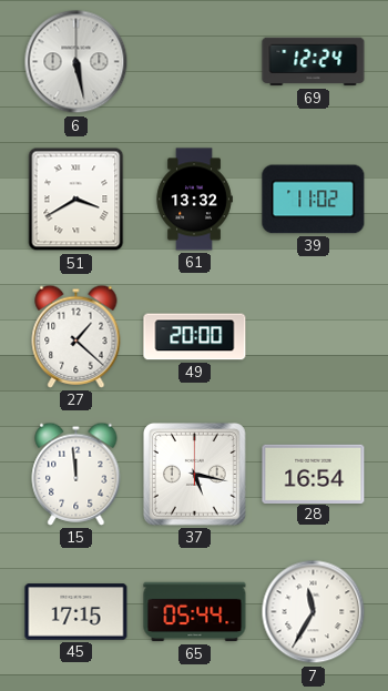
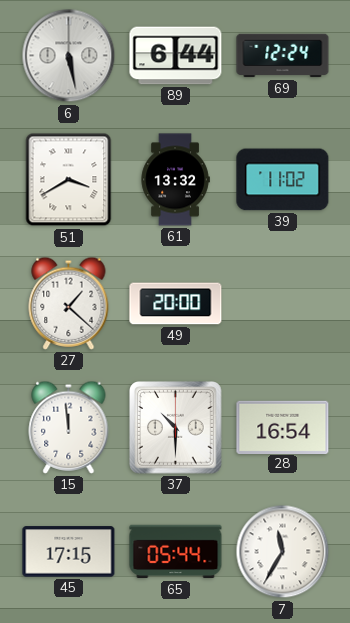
89: none -> 6:44
37: 5:17 -> 10:30
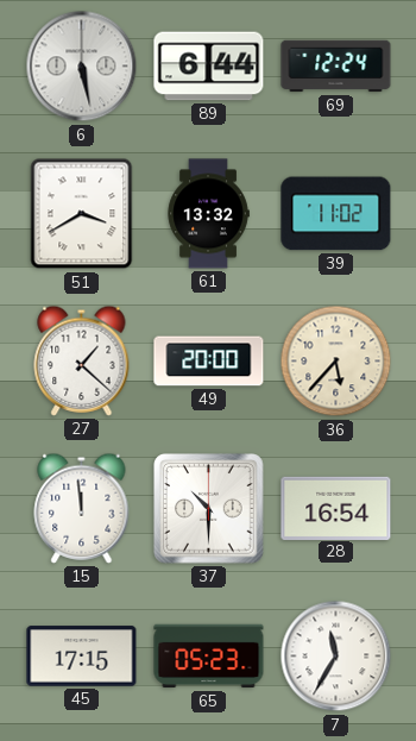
36: none -> 5:37
65: 05:44 -> 05:23
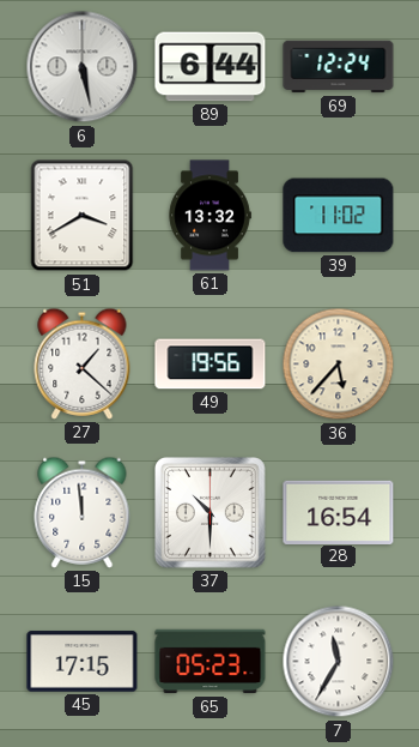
49: 20:00 -> 19:56
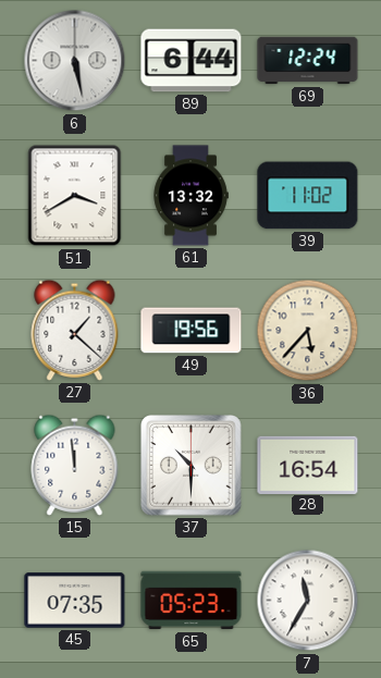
45: 17:15 -> 07:35
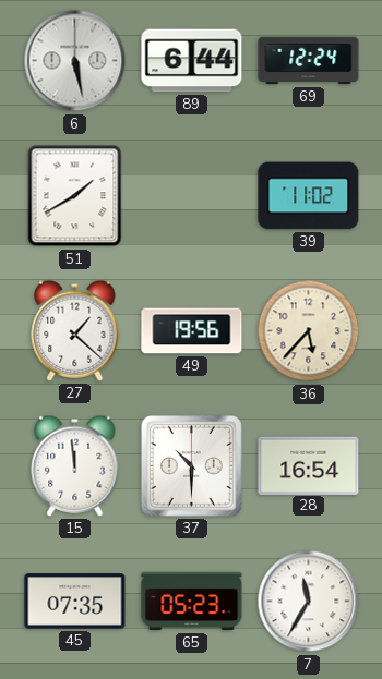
51: 3:40 -> 1:40
61: 13:32 -> none
